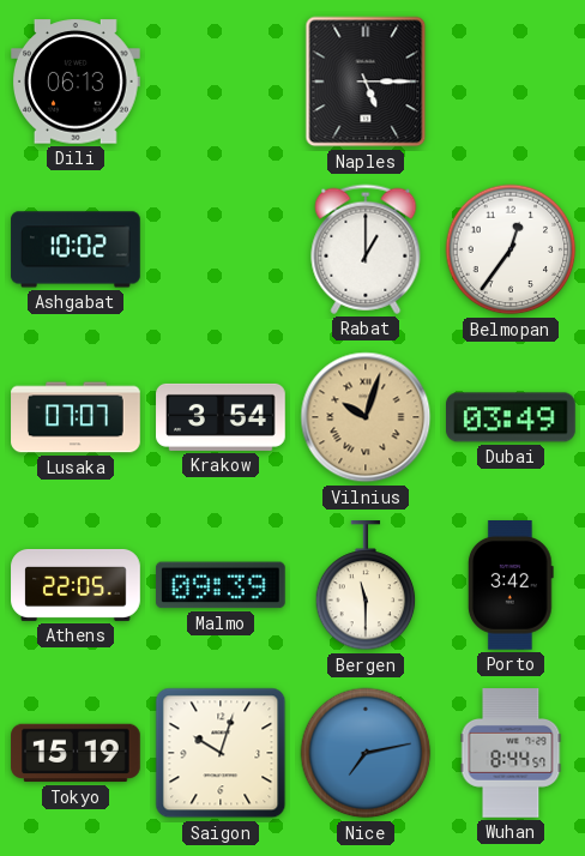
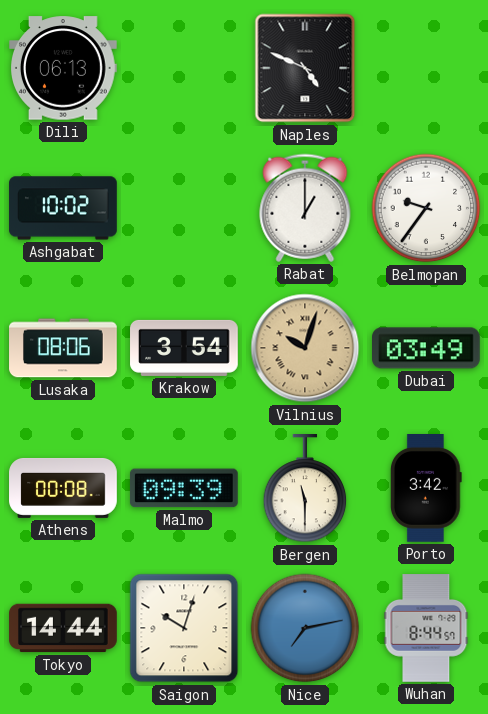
Naples: 5:15 -> 4:49
Belmopan: 12:36 -> 9:36
Lusaka: 07:07 -> 08:06
Athens: 22:05 -> 00:08
Tokyo: 15:19 -> 14:44
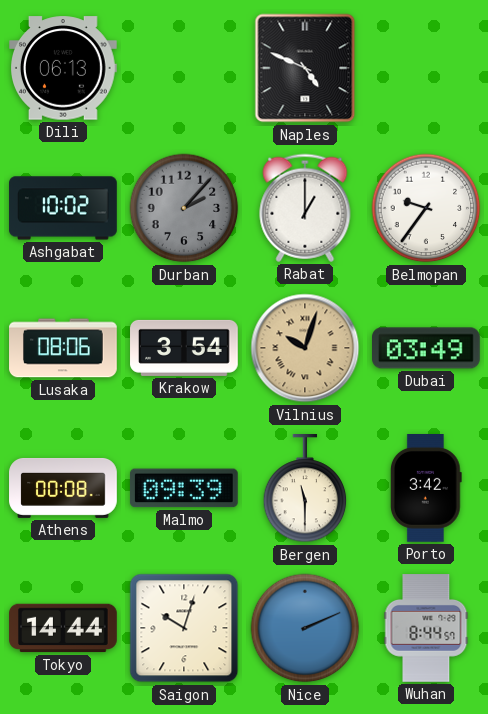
Durban: none -> 2:07
Nice: 7:13 -> 2:11
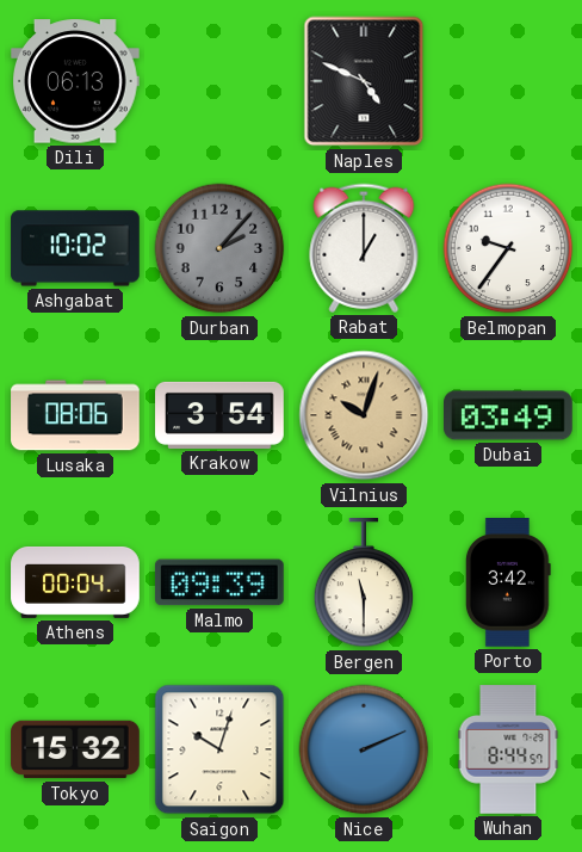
Athens: 00:08 -> 00:04
Tokyo: 14:44 -> 15:32
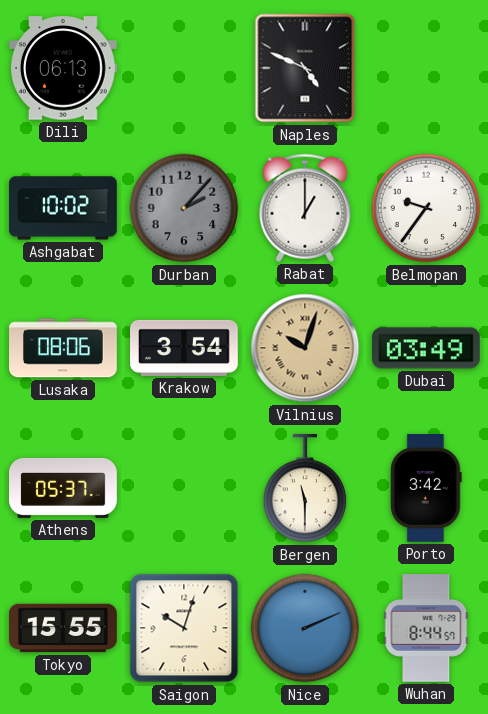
Athens: 00:04 -> 05:37
Malmo: 09:39 -> none
Tokyo: 15:32 -> 15:55
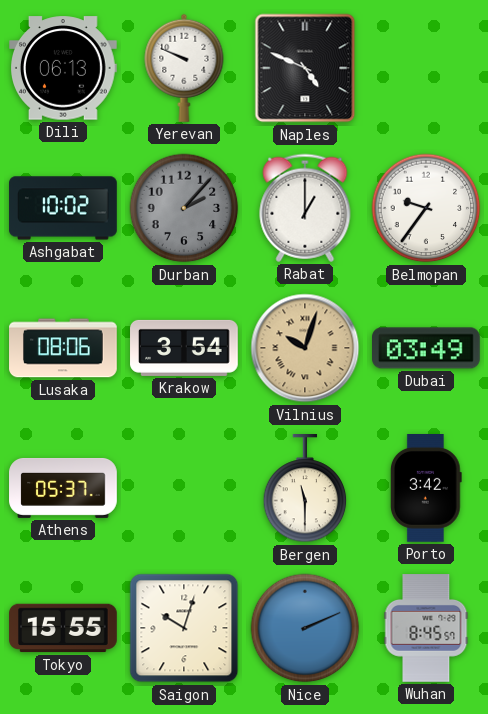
Yerevan: none -> 9:49
Wuhan: 8:44 -> 8:45
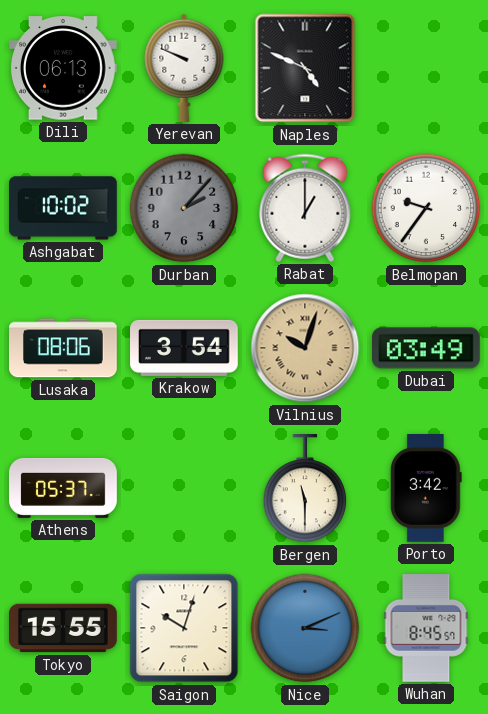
Nice: 2:11 -> 3:11
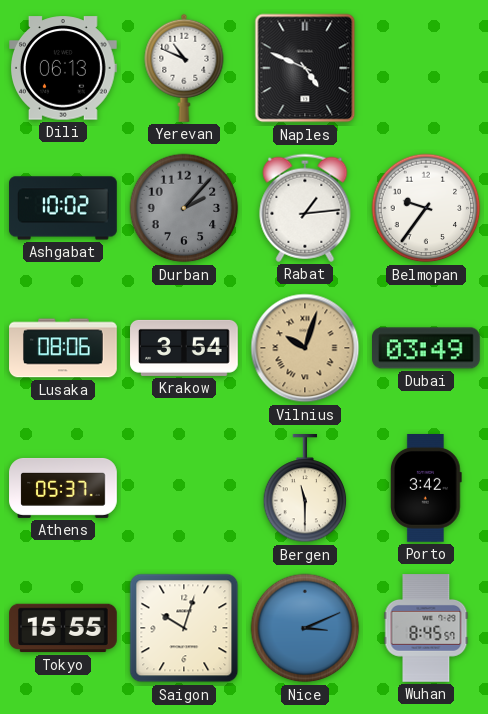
Yerevan: 9:49 -> 10:49
Rabat: 1:00 -> 1:14
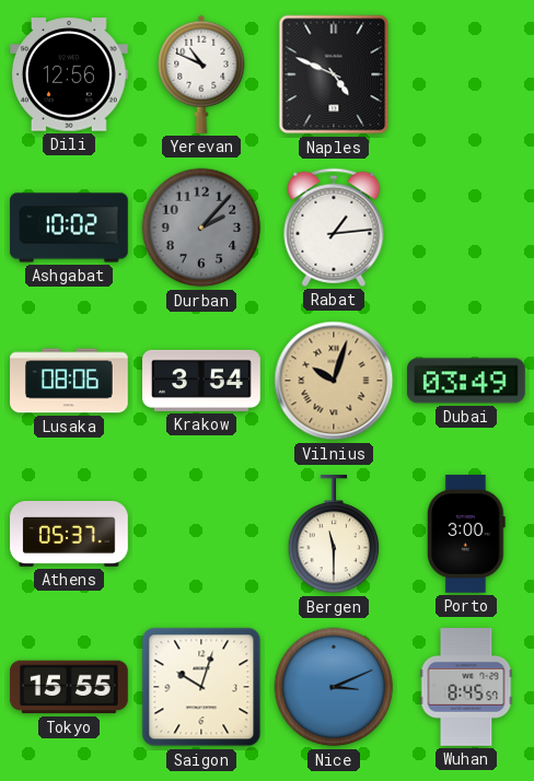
Dili: 06:13 -> 12:56
Belmopan: 9:36 -> none
Porto: 3:42 -> 3:00
